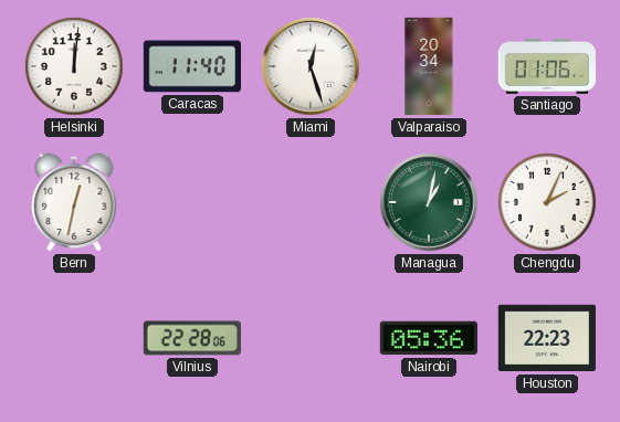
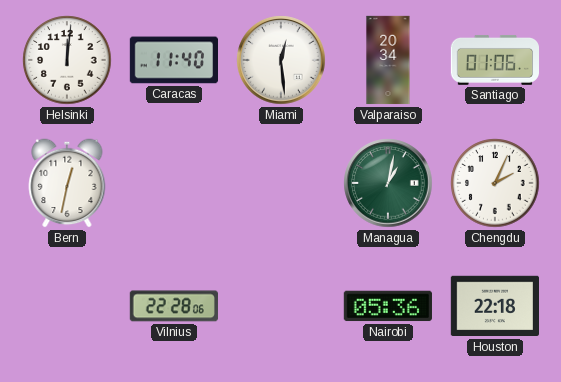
Miami: 12:27 -> 12:29
Houston: 22:23 -> 22:18
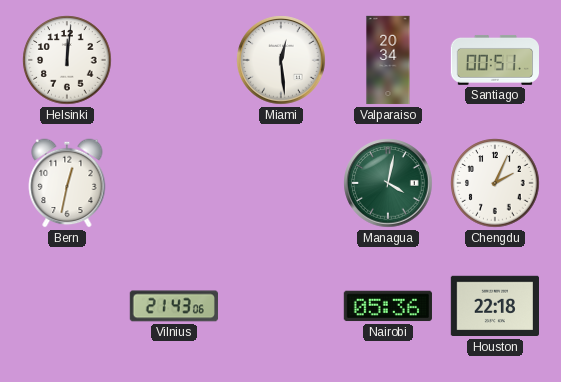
Caracas: 11:40 -> none
Santiago: 01:06 -> 00:51
Managua: 1:02 -> 4:02
Vilnius: 22:28 -> 21:43
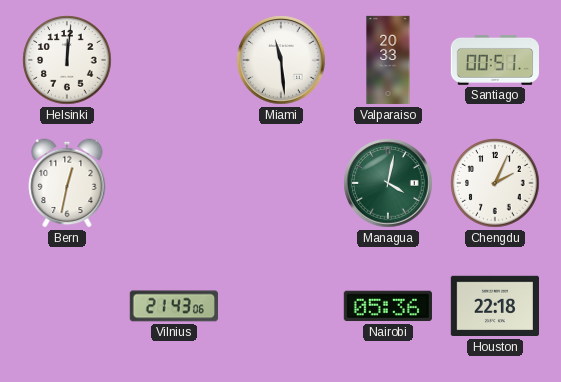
Miami: 12:29 -> 11:29
Valparaiso: 20:34 -> 20:33
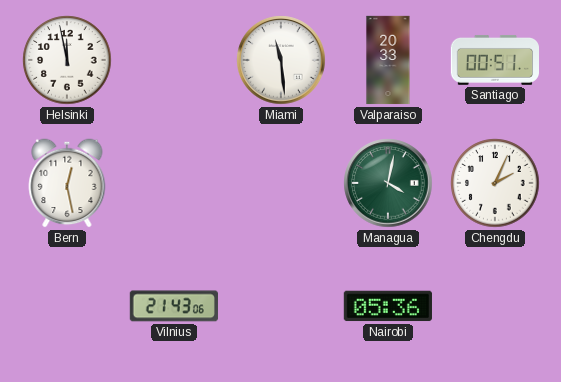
Helsinki: 12:01 -> 11:58
Bern: 12:32 -> 12:28
Houston: 22:18 -> none
